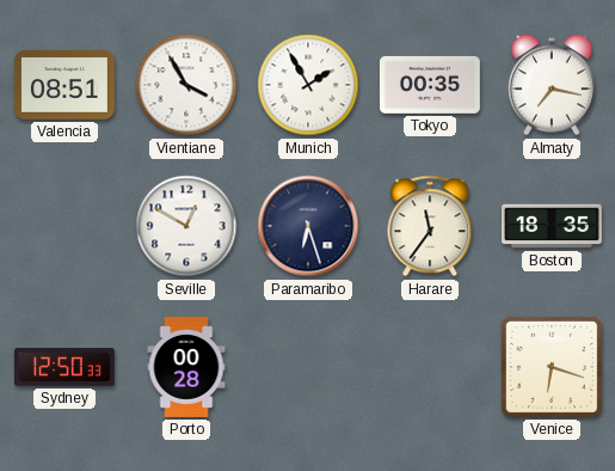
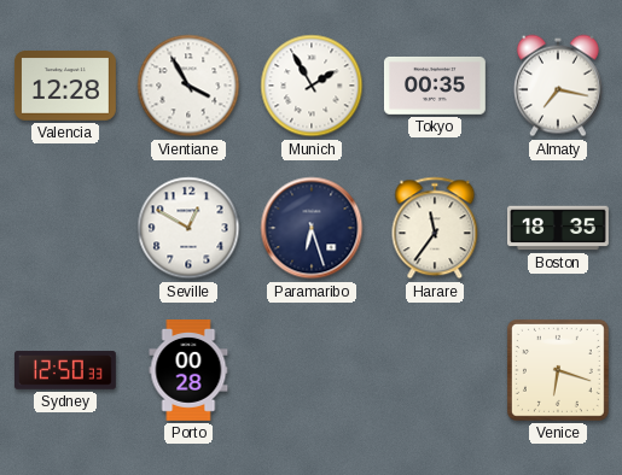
Valencia: 08:51 -> 12:28
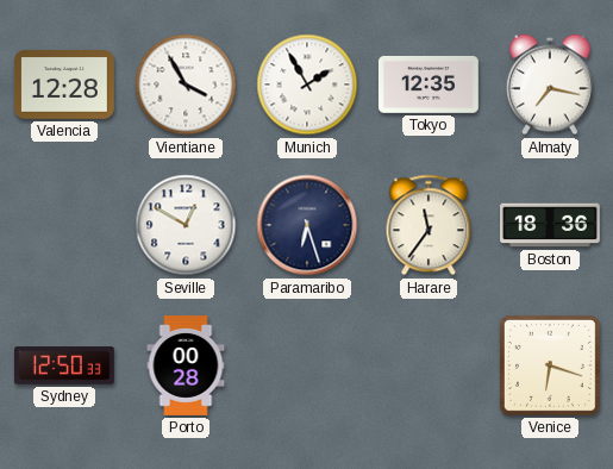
Tokyo: 00:35 -> 12:35
Boston: 18:35 -> 18:36
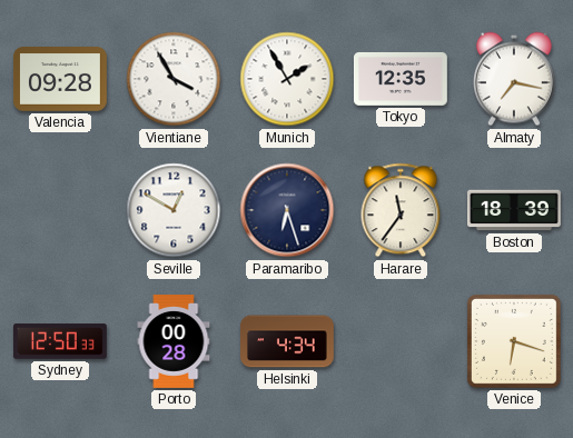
Valencia: 12:28 -> 09:28
Boston: 18:36 -> 18:39
Helsinki: none -> 4:34
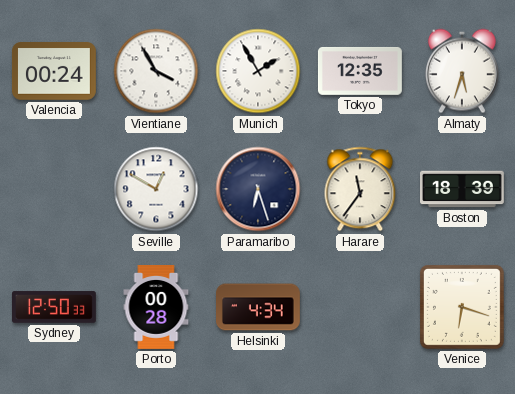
Valencia: 09:28 -> 00:24
Almaty: 7:17 -> 5:33
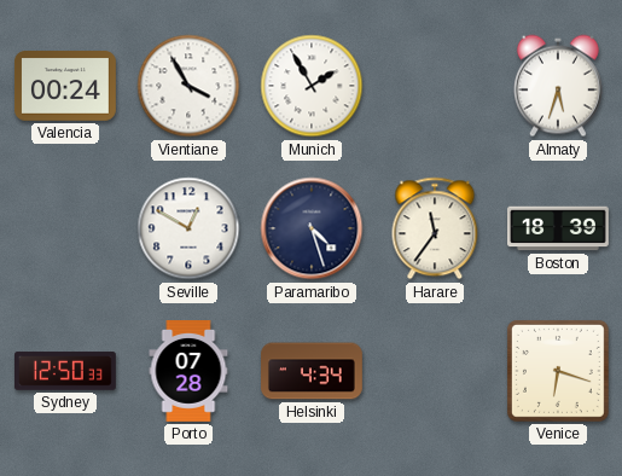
Tokyo: 12:35 -> none
Paramaribo: 6:27 -> 4:27
Porto: 00:28 -> 07:28
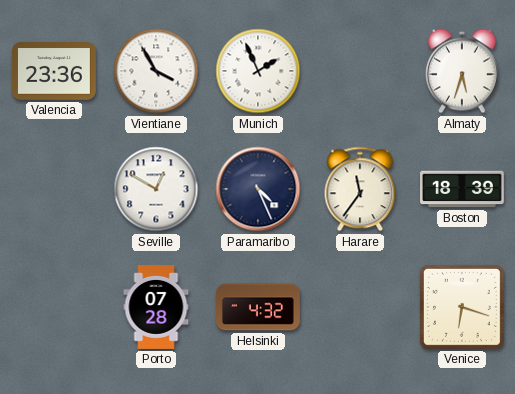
Valencia: 00:24 -> 23:36
Munich: 1:55 -> 1:56
Paramaribo: 4:27 -> 4:26
Sydney: 12:50 -> none
Helsinki: 4:34 -> 4:32
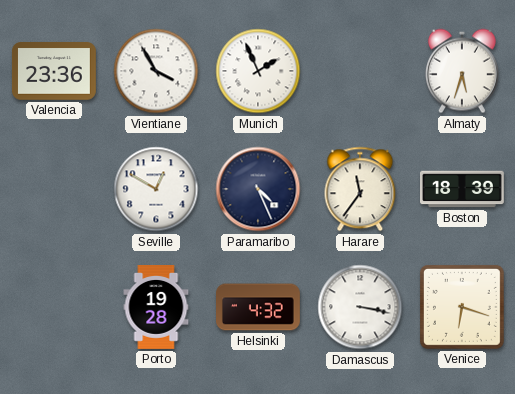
Porto: 07:28 -> 19:28
Damascus: none -> 3:17
